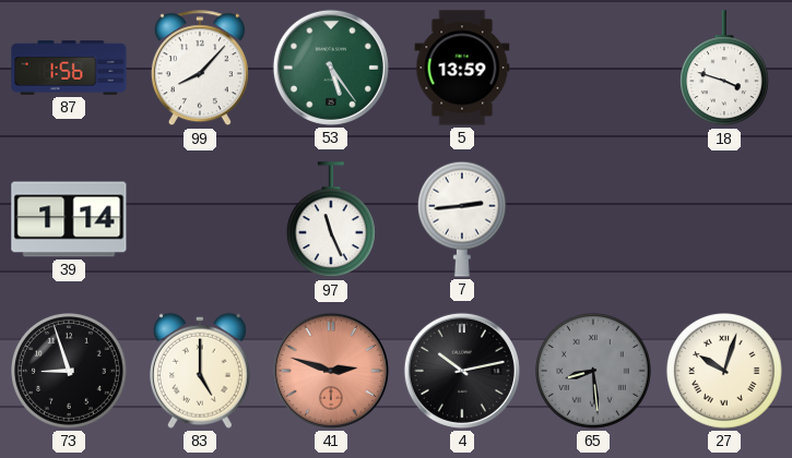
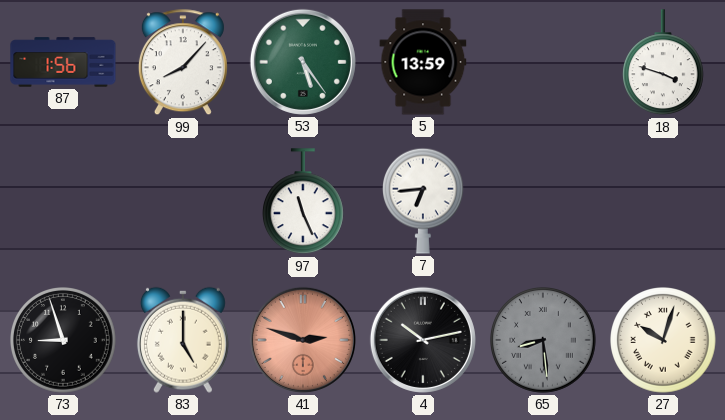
39: 1:14 -> none
7: 2:44 -> 6:44
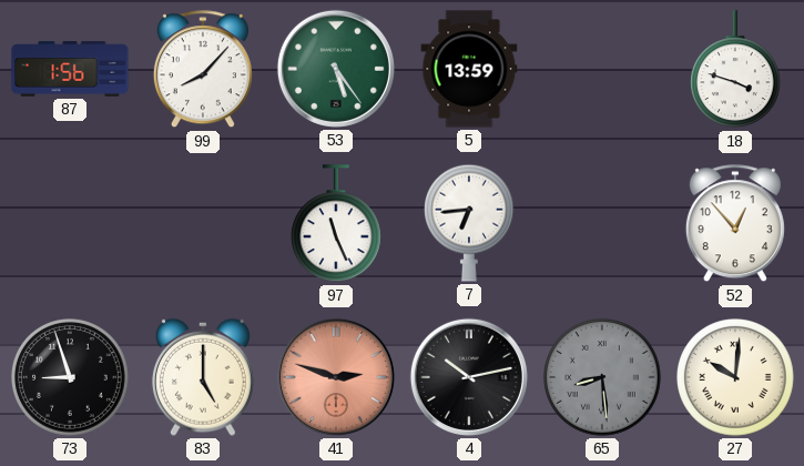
52: none -> 12:53
27: 10:03 -> 10:01
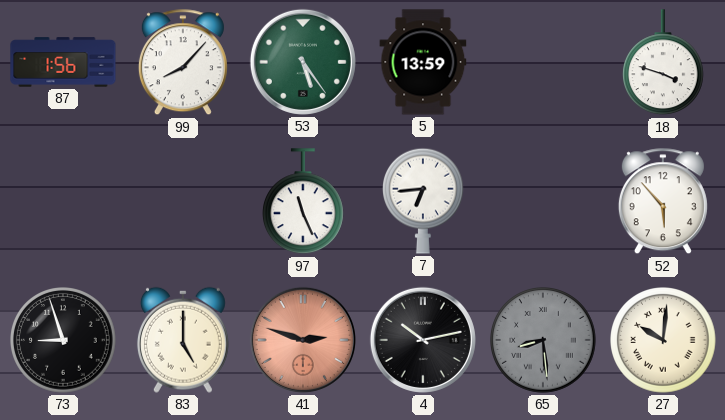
52: 12:53 -> 5:53
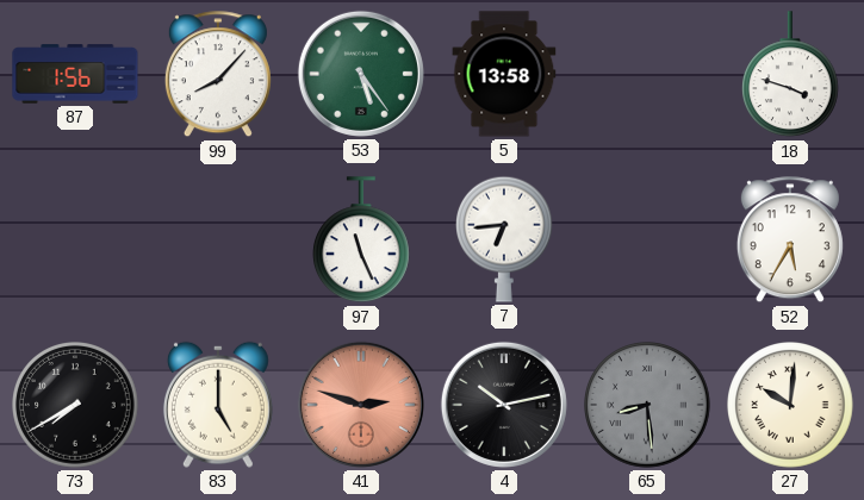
5: 13:59 -> 13:58
52: 5:53 -> 5:35
73: 8:57 -> 7:40
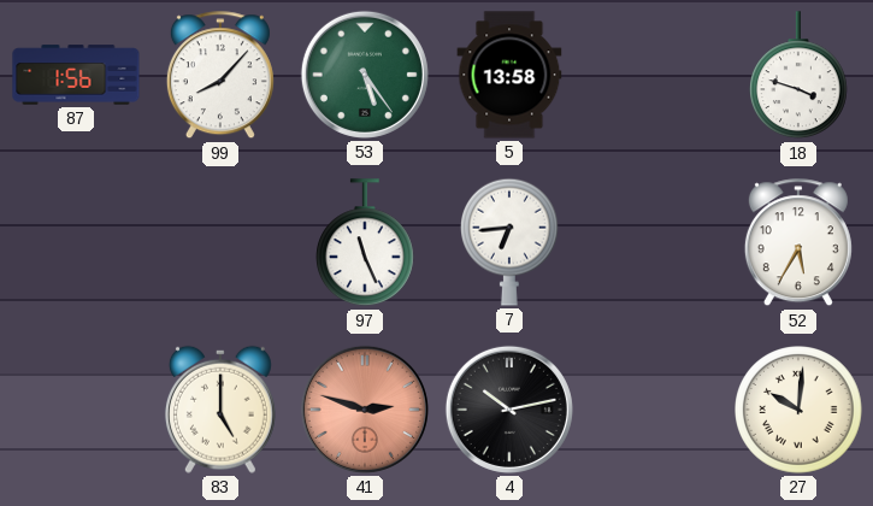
73: 7:40 -> none
65: 8:29 -> none
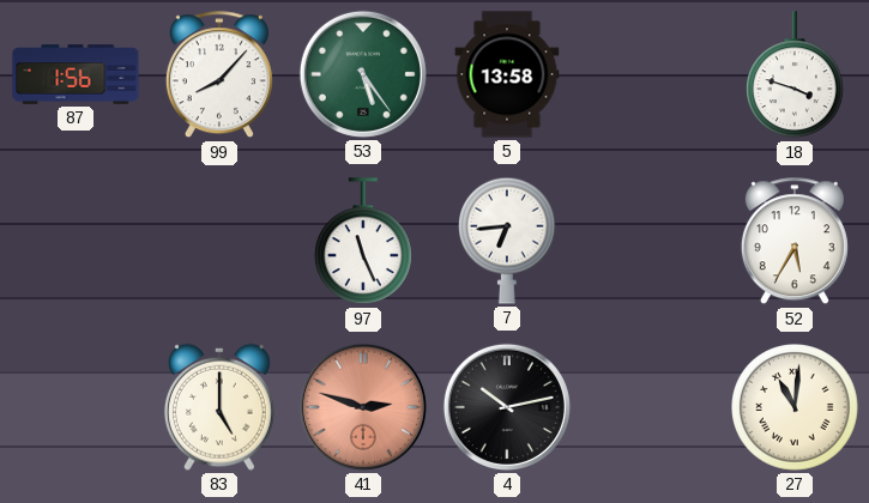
27: 10:01 -> 11:01
